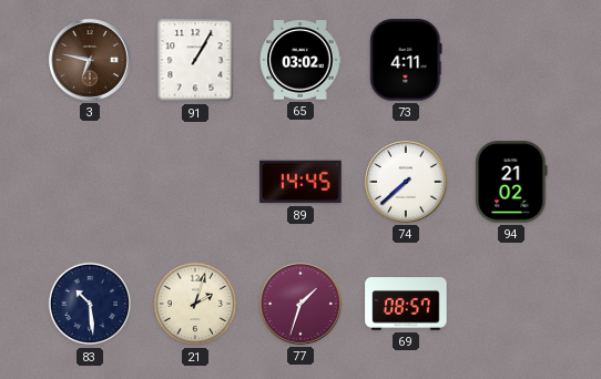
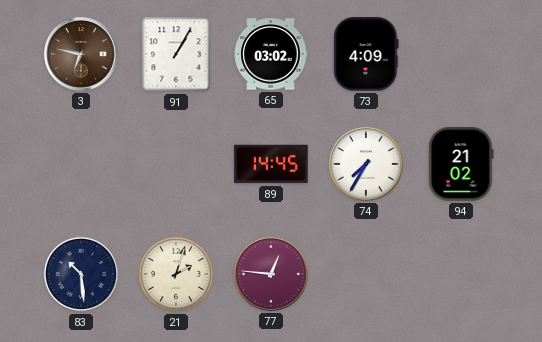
73: 4:11 -> 4:09
74: 7:38 -> 7:35
77: 1:33 -> 12:46
69: 08:57 -> none
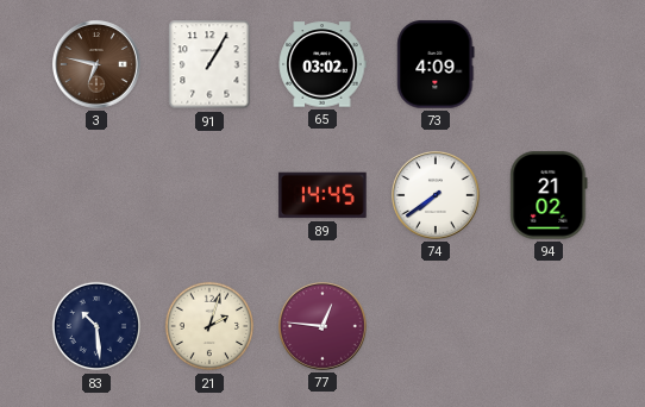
74: 7:35 -> 7:39
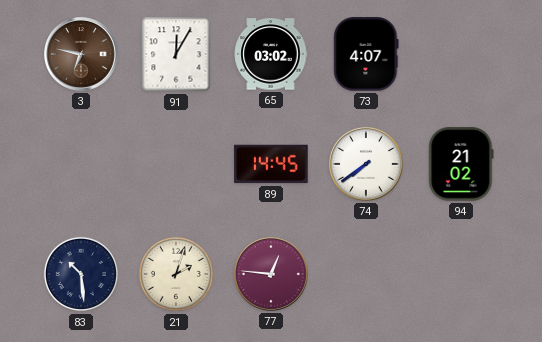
91: 1:05 -> 12:05
73: 4:09 -> 4:07
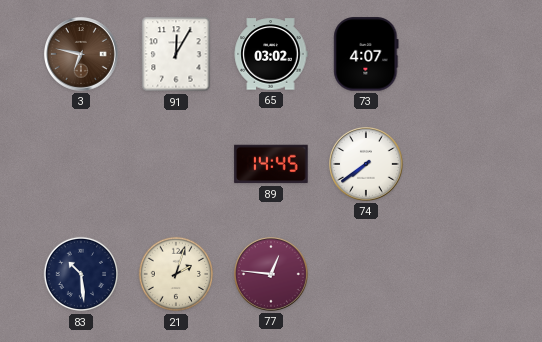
94: 21:02 -> none
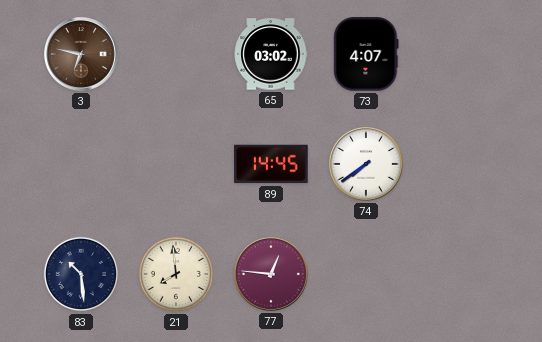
91: 12:05 -> none
21: 2:03 -> 7:59
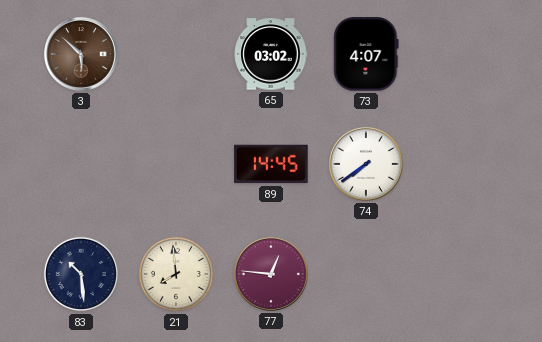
3: 6:47 -> 5:52
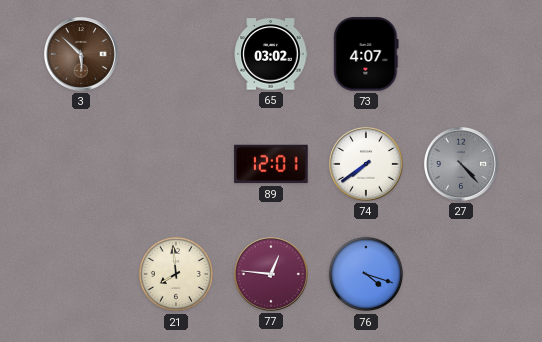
89: 14:45 -> 12:01
27: none -> 4:23
83: 10:29 -> none
76: none -> 4:18
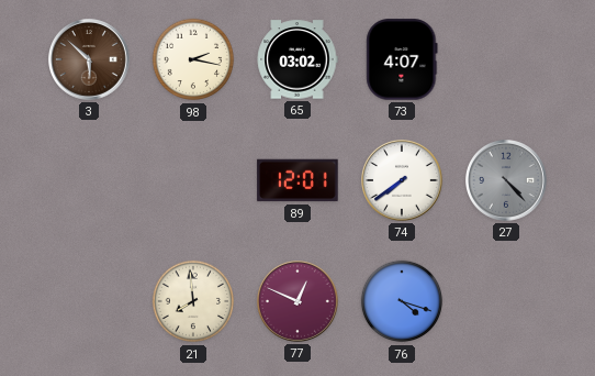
98: none -> 2:17
77: 12:46 -> 12:49
